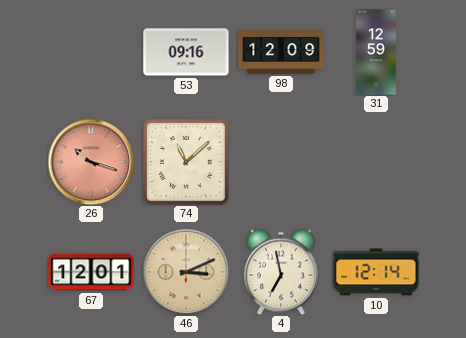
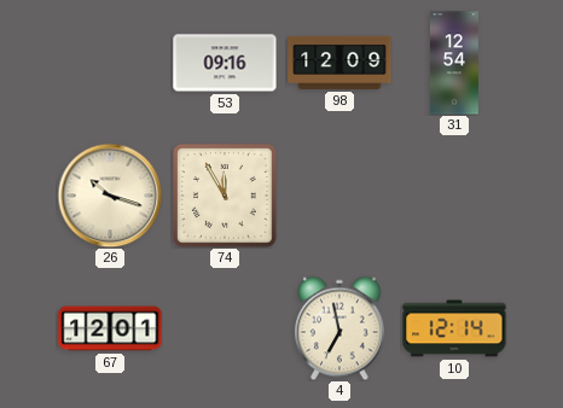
31: 12:59 -> 12:54
26 dial: salmon -> cream
74: 11:08 -> 11:55
46: 3:11 -> none
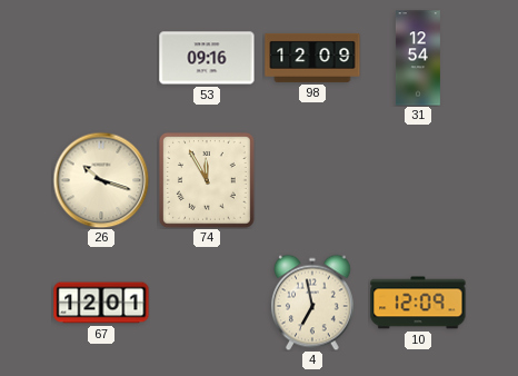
10: 12:14 -> 12:09
